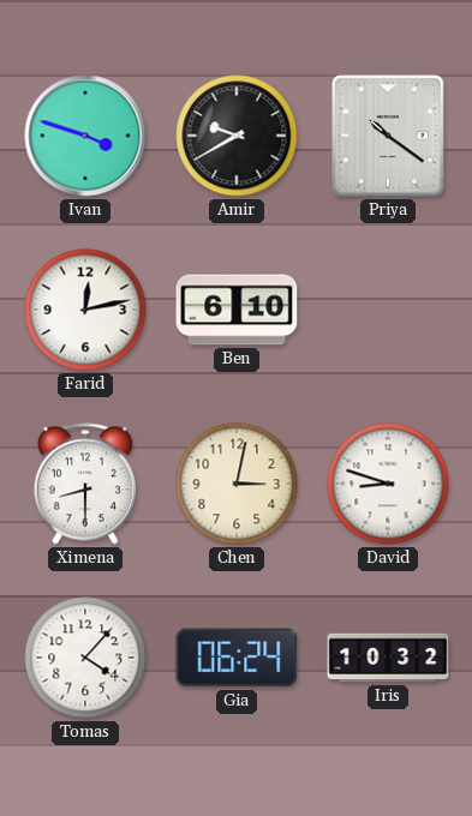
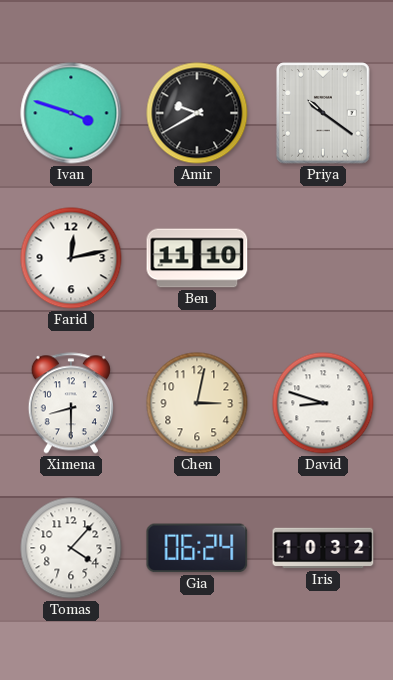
Ben: 6:10 -> 11:10
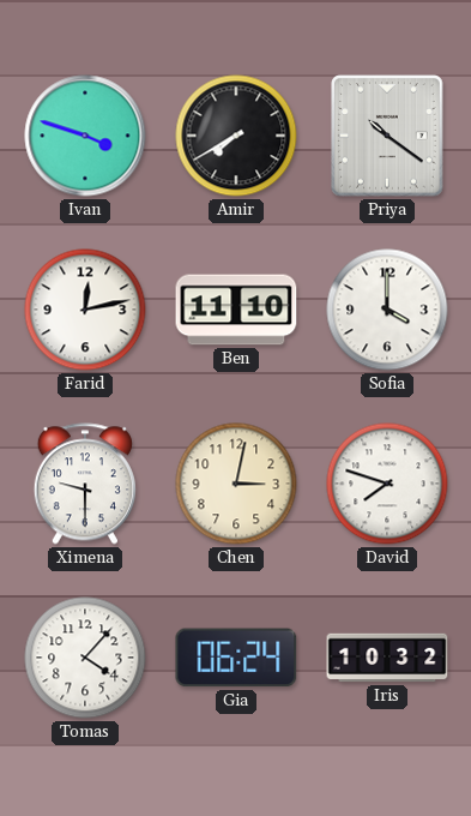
Amir: 9:40 -> 7:40
Sofia: none -> 4:00
Ximena: 8:30 -> 9:30
David: 8:48 -> 7:48
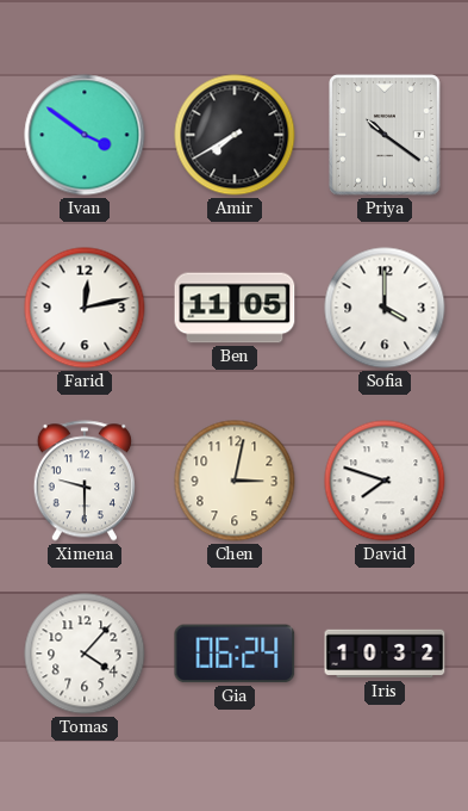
Ivan: 3:48 -> 3:51
Ben: 11:10 -> 11:05
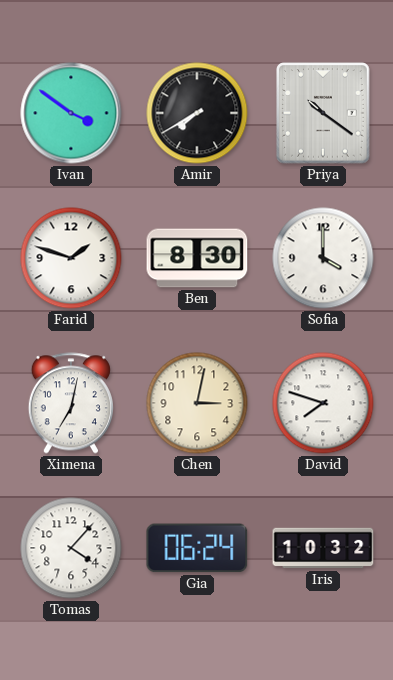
Farid: 12:13 -> 1:48
Ben: 11:05 -> 8:30
Ximena: 9:30 -> 7:02
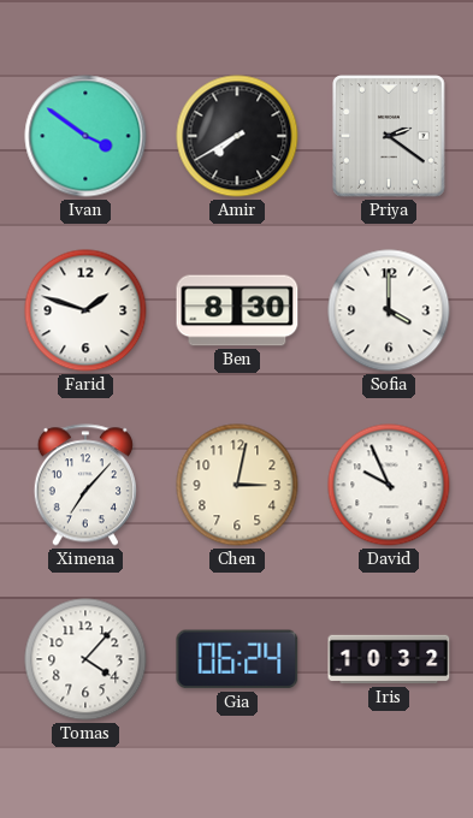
Priya: 10:21 -> 2:21
Ximena: 7:02 -> 7:07
David: 7:48 -> 9:56
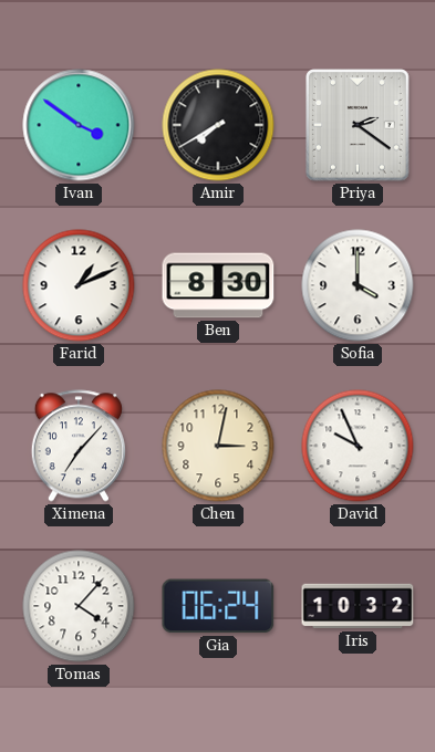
Farid: 1:48 -> 1:11
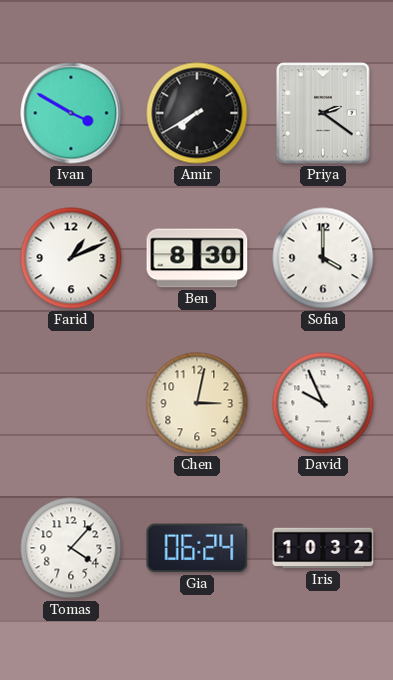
Ivan: 3:51 -> 3:50
Ximena: 7:07 -> none
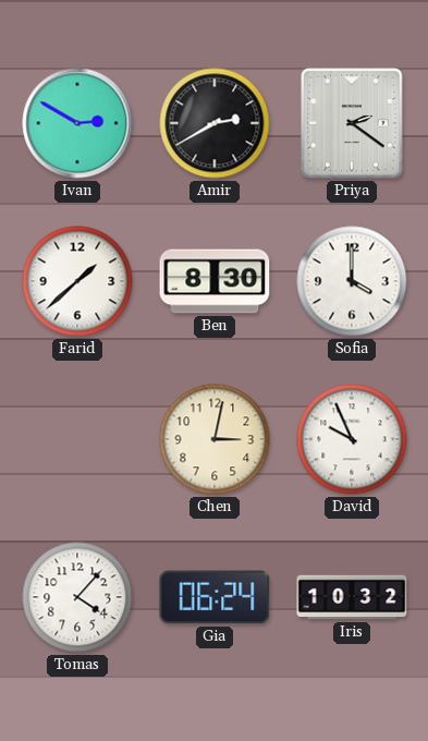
Ivan: 3:50 -> 2:50
Amir: 7:40 -> 2:40
Farid: 1:11 -> 1:38
